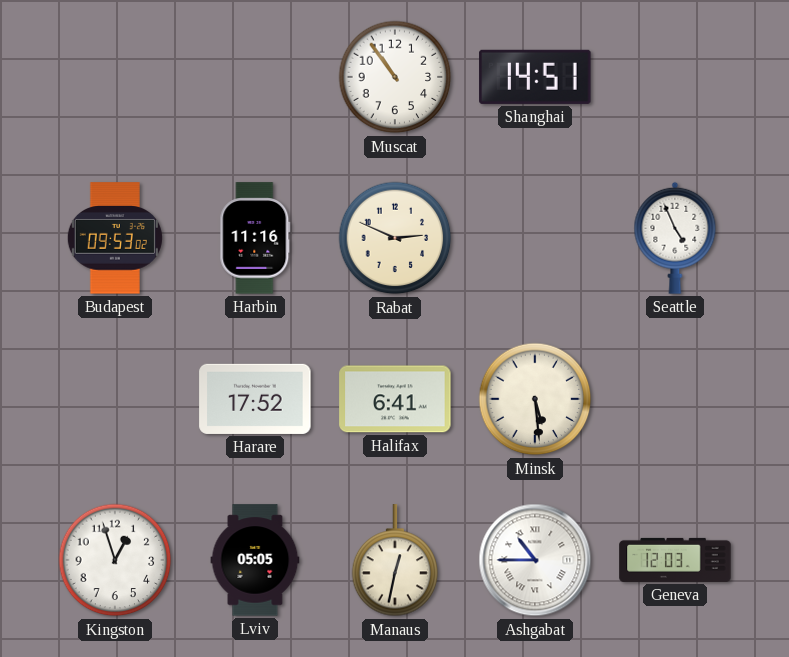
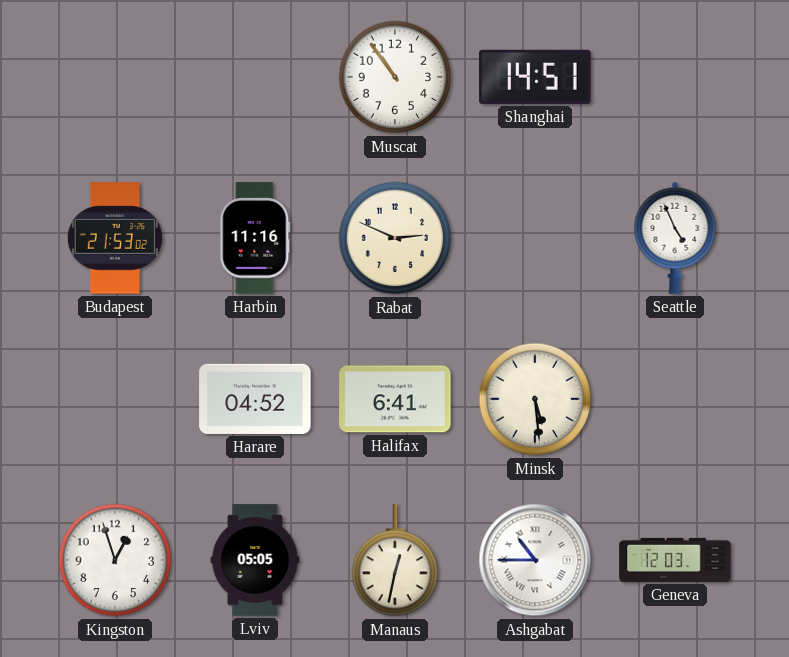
Budapest: 09:53 -> 21:53
Harare: 17:52 -> 04:52
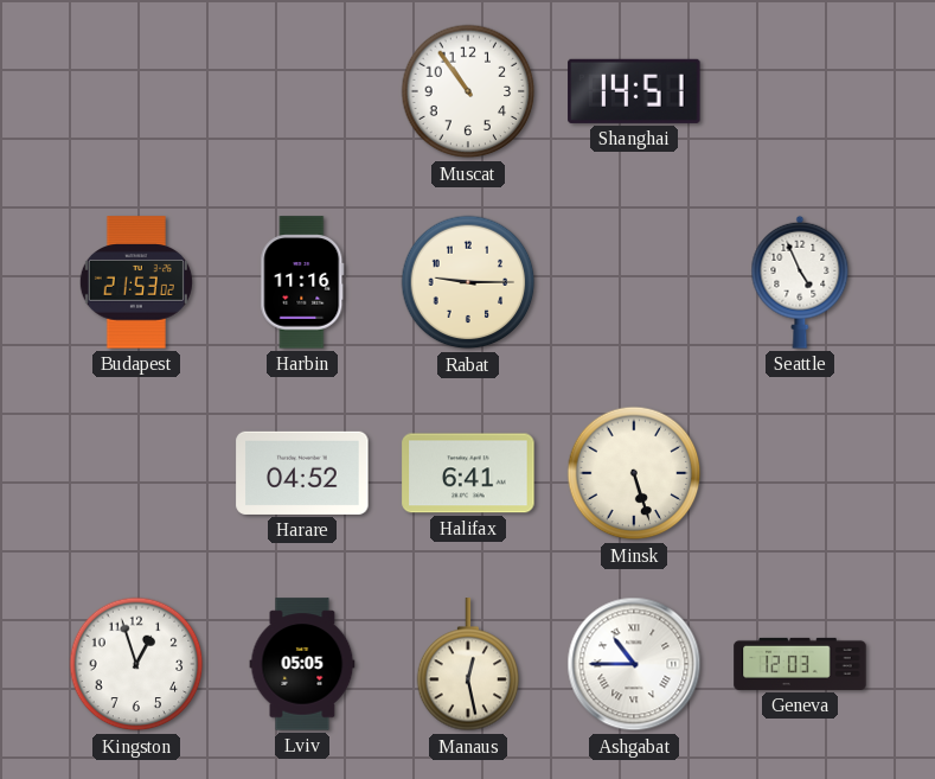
Rabat: 2:49 -> 9:15
Minsk: 5:29 -> 5:27
Manaus: 12:32 -> 12:28
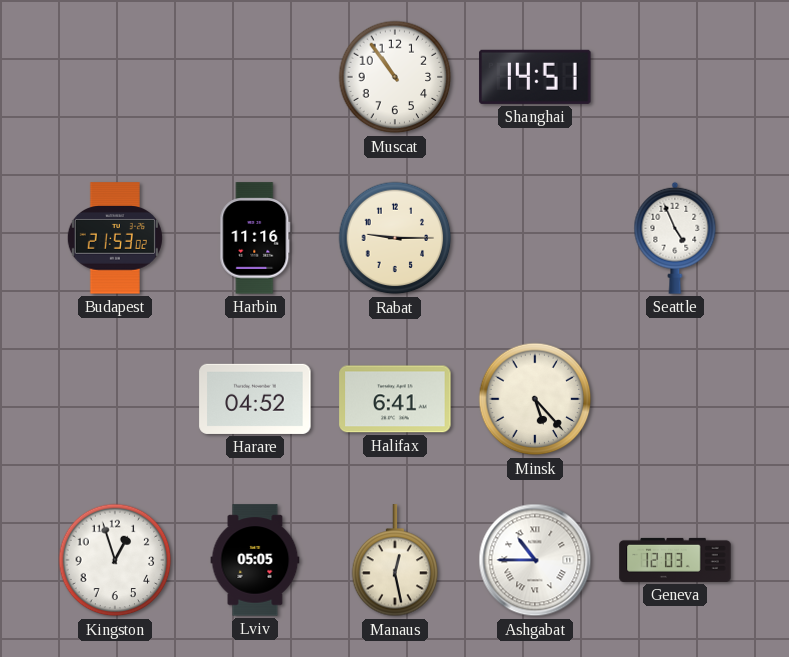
Minsk: 5:27 -> 5:23
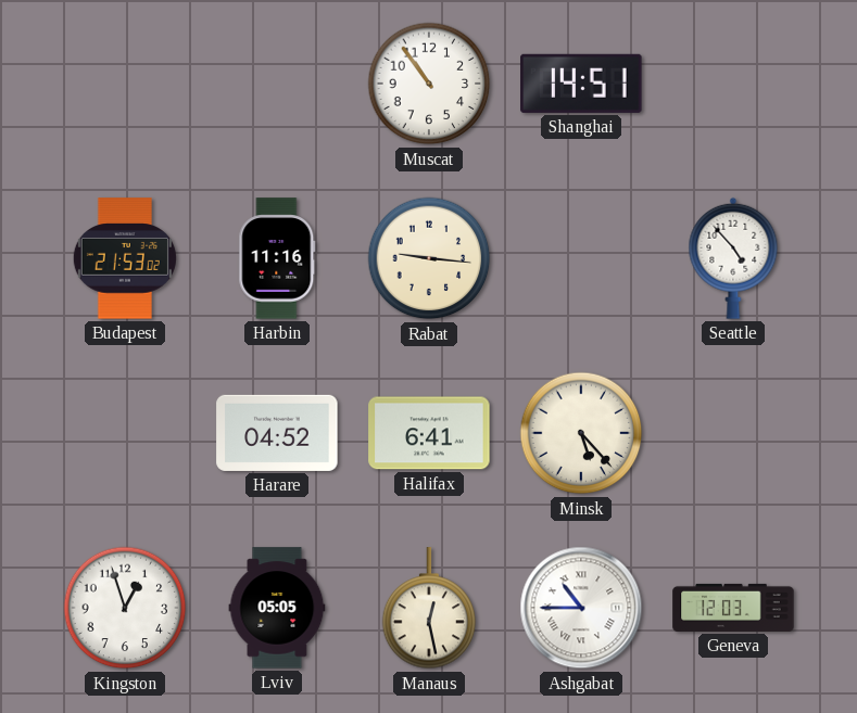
Rabat: 9:15 -> 9:16
Seattle: 4:56 -> 4:53
